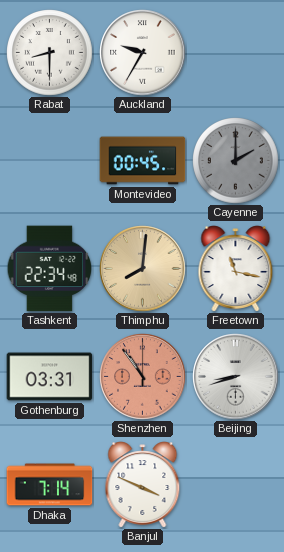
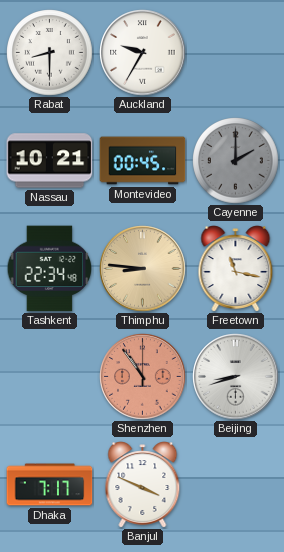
Nassau: none -> 10:21
Thimphu: 8:01 -> 8:46
Gothenburg: 03:31 -> none
Dhaka: 7:14 -> 7:17
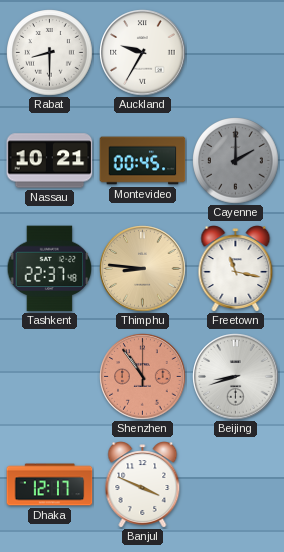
Tashkent: 22:34 -> 22:37
Dhaka: 7:17 -> 12:17
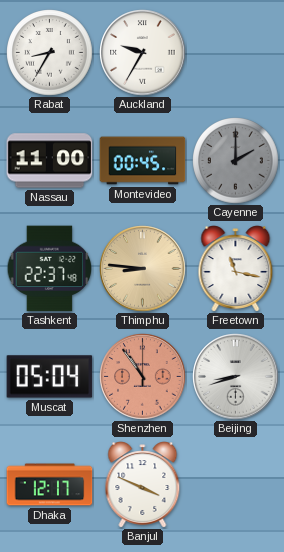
Rabat: 8:30 -> 8:35
Nassau: 10:21 -> 11:00
Muscat: none -> 05:04
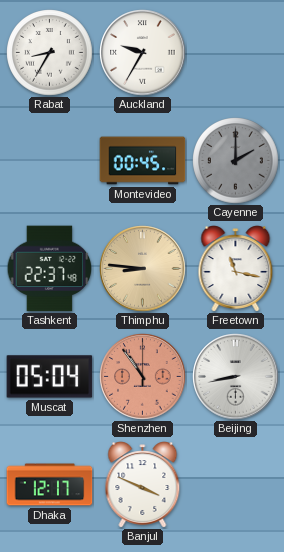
Nassau: 11:00 -> none
Beijing: 8:42 -> 8:43
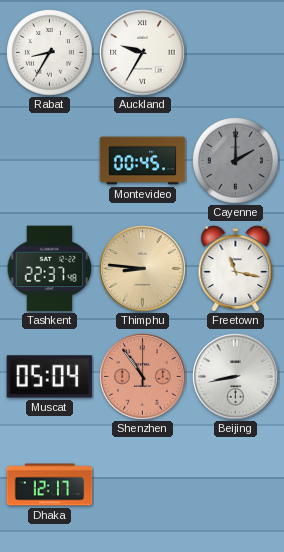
Banjul: 3:49 -> none
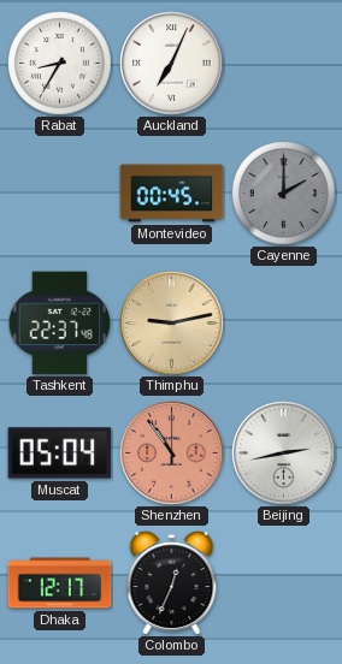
Auckland: 9:35 -> 7:04
Thimphu: 8:46 -> 9:13
Freetown: 11:17 -> none
Beijing: 8:43 -> 2:43
Colombo: none -> 12:34
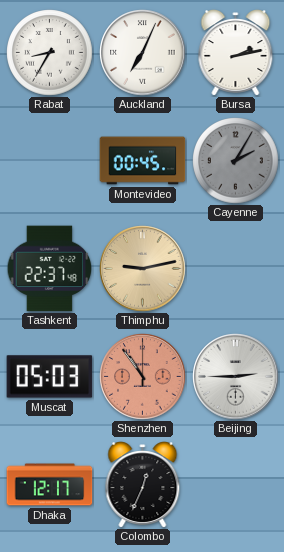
Bursa: none -> 2:13
Cayenne: 2:00 -> 2:05
Muscat: 05:04 -> 05:03
Beijing: 2:43 -> 2:45
